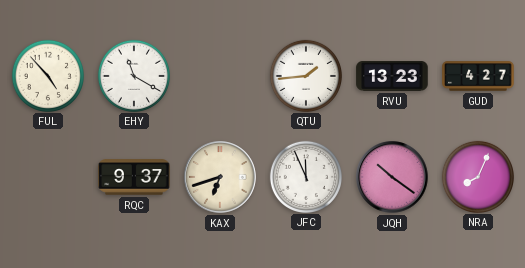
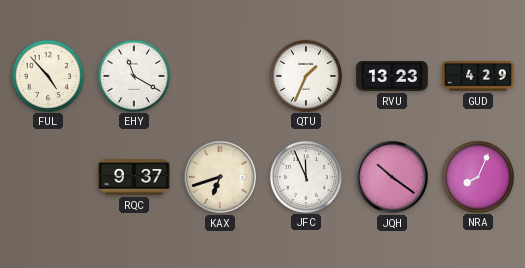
QTU: 1:44 -> 1:34
GUD: 4:27 -> 4:29
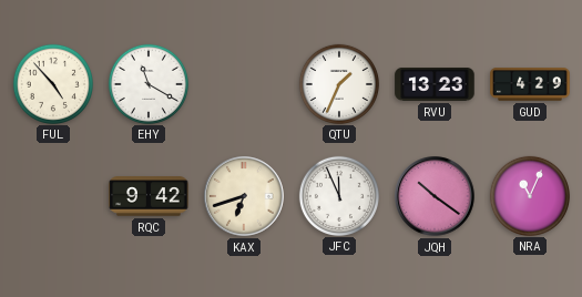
RQC: 9:37 -> 9:42
NRA: 8:04 -> 11:04
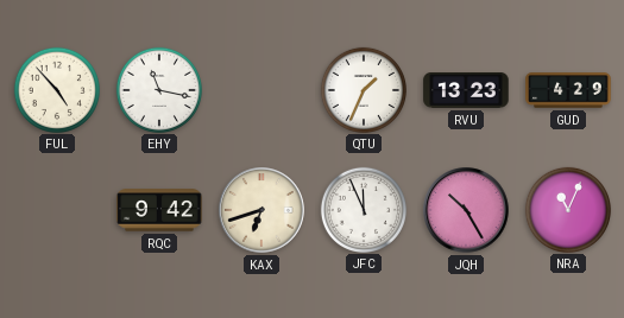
EHY: 11:20 -> 11:17
JQH: 10:21 -> 10:25
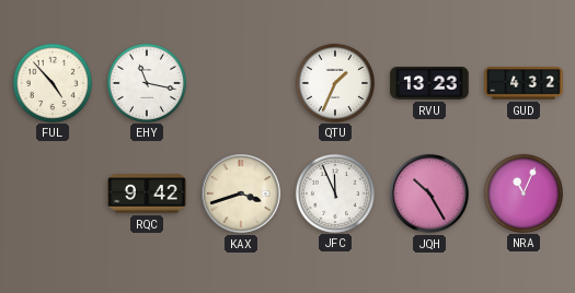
GUD: 4:29 -> 4:32
KAX: 6:42 -> 3:42
